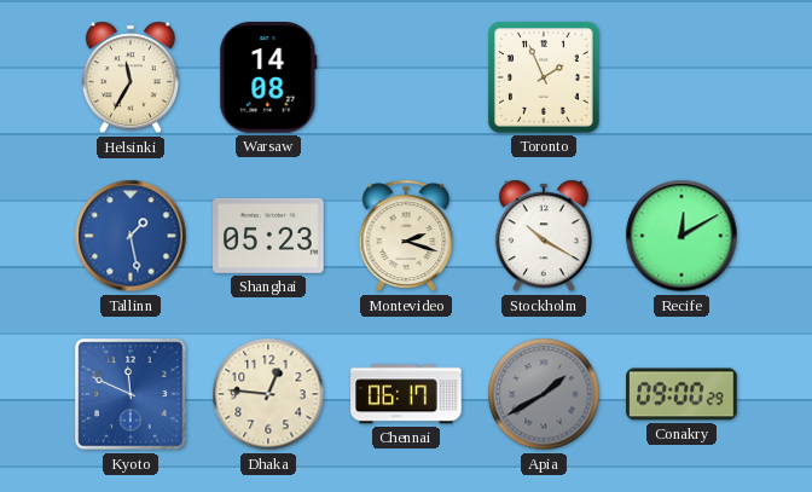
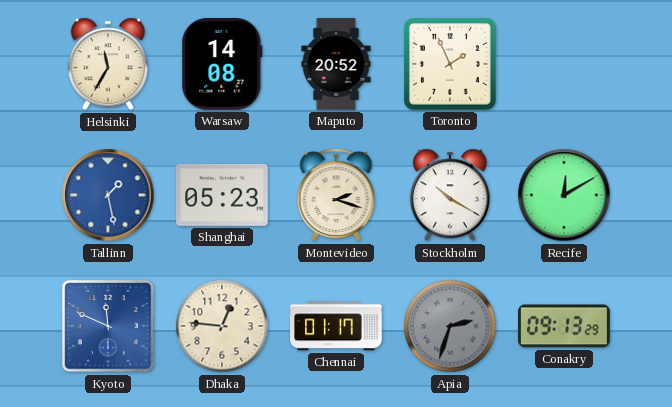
Maputo: none -> 20:52
Chennai: 06:17 -> 01:17
Apia: 1:40 -> 2:33
Conakry: 09:00 -> 09:13
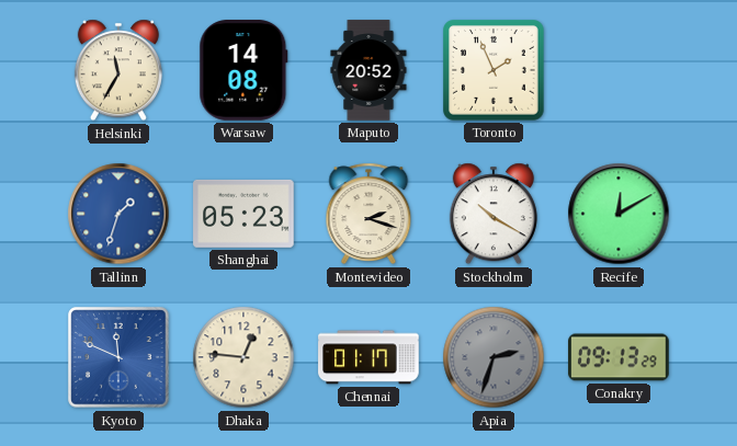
Tallinn: 1:28 -> 1:33
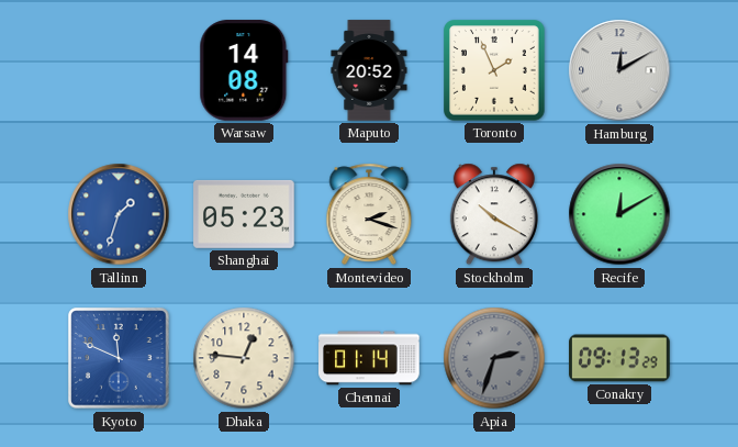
Helsinki: 11:35 -> none
Hamburg: none -> 12:10
Chennai: 01:17 -> 01:14
